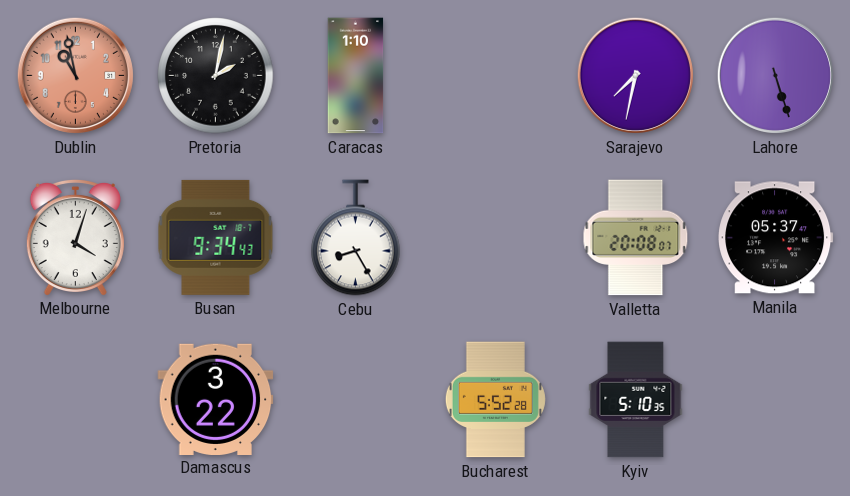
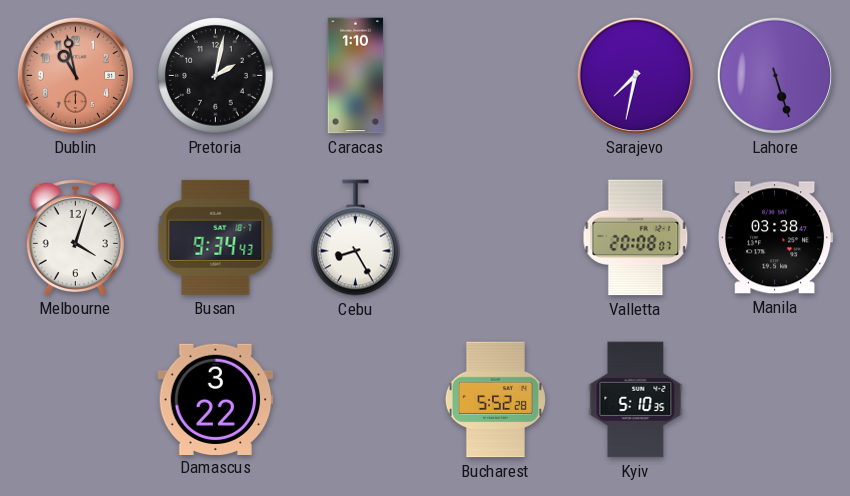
Manila: 05:37 -> 03:38
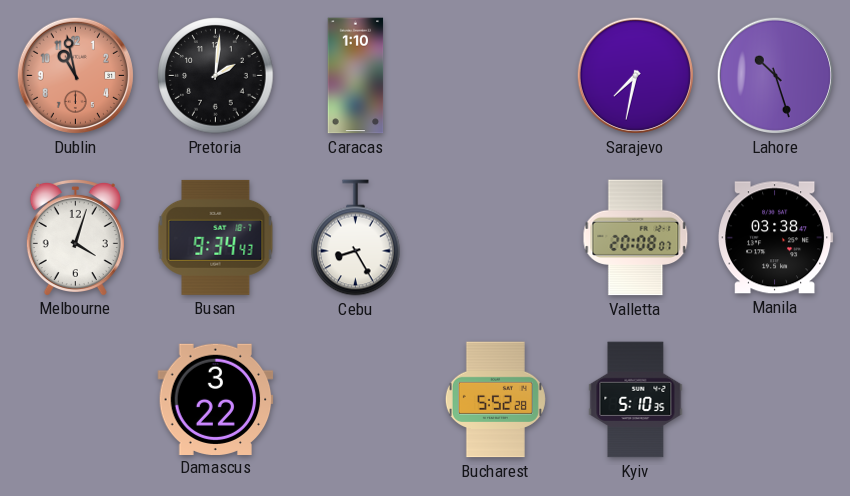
Pretoria: 2:02 -> 2:01
Lahore: 5:27 -> 10:27
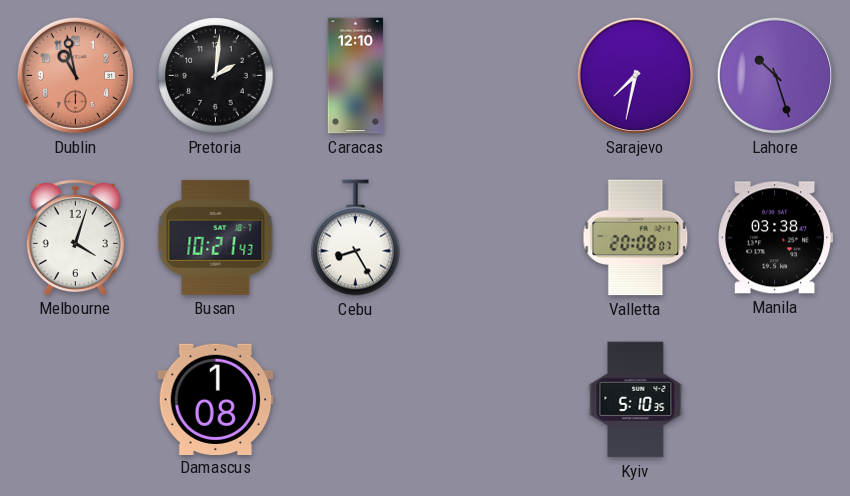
Caracas: 1:10 -> 12:10
Busan: 9:34 -> 10:21
Damascus: 3:22 -> 1:08
Bucharest: 5:52 -> none
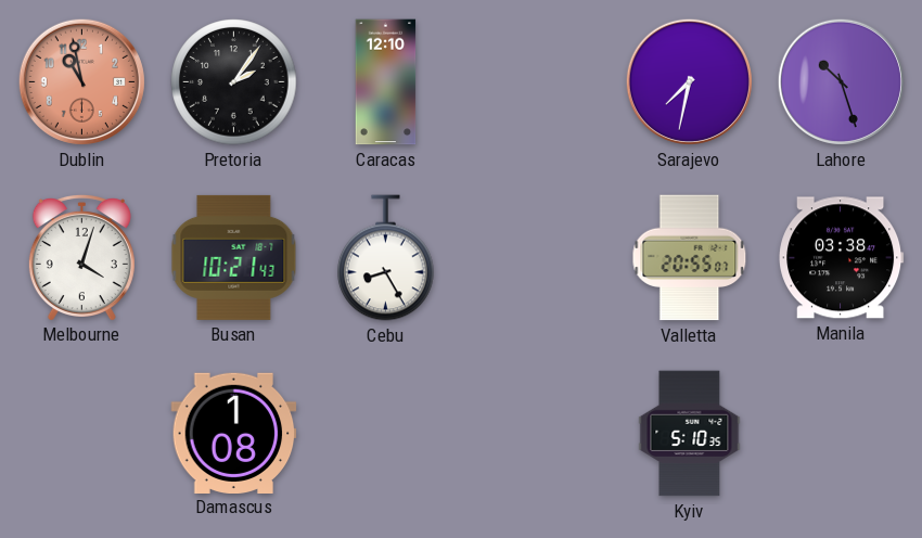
Pretoria: 2:01 -> 2:06
Valletta: 20:08 -> 20:55
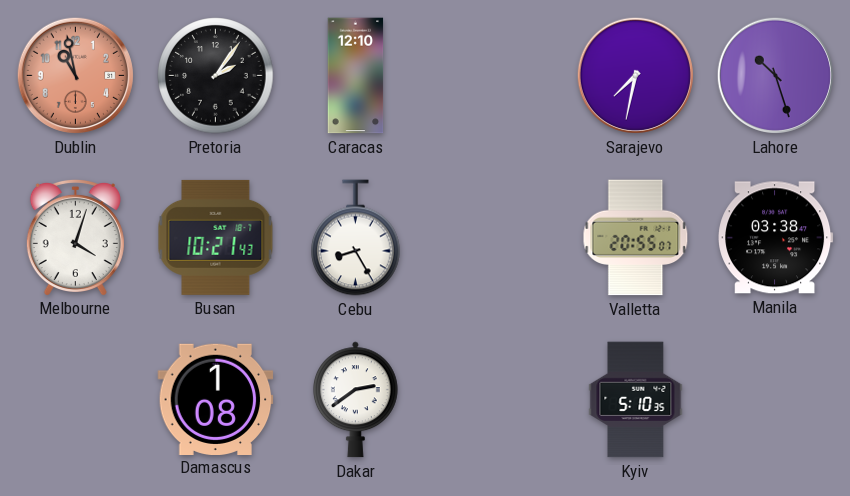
Dakar: none -> 2:39
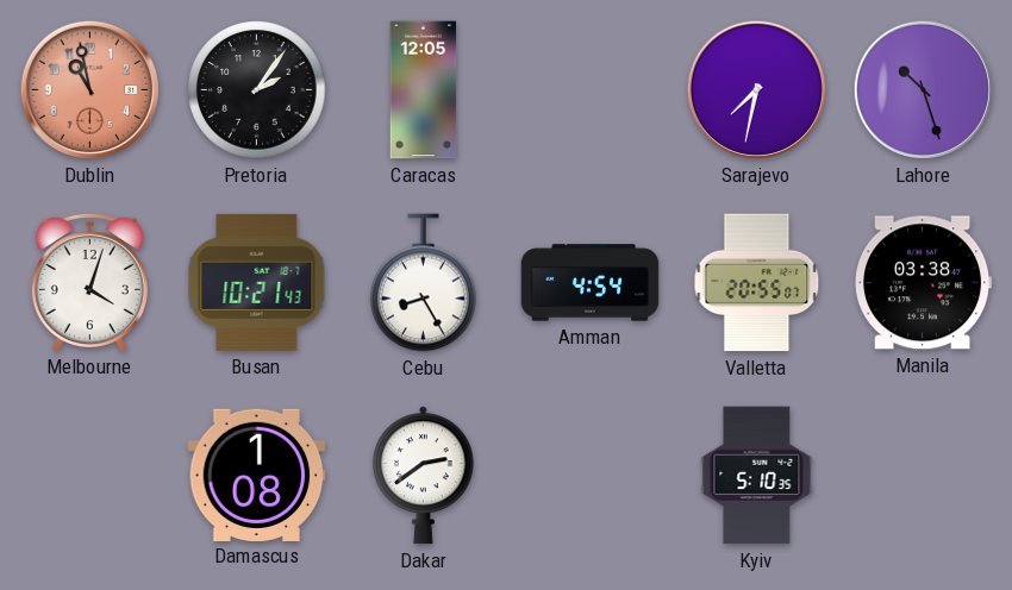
Caracas: 12:10 -> 12:05
Amman: none -> 4:54
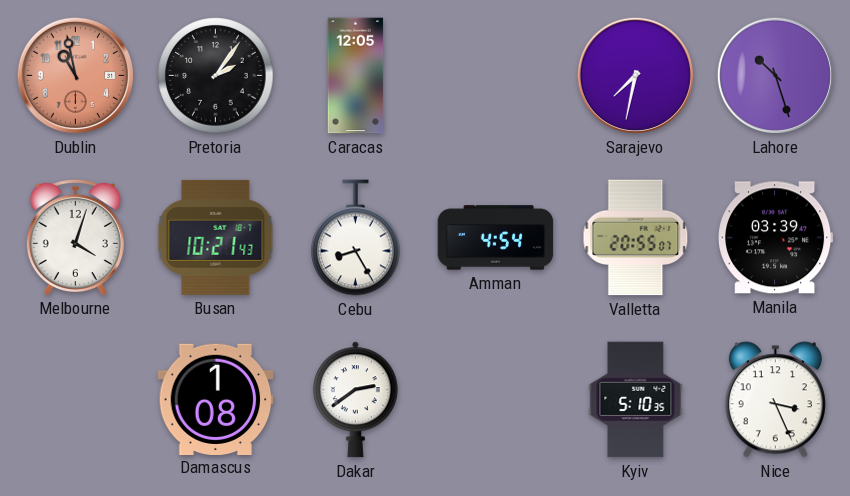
Manila: 03:38 -> 03:39
Nice: none -> 3:26
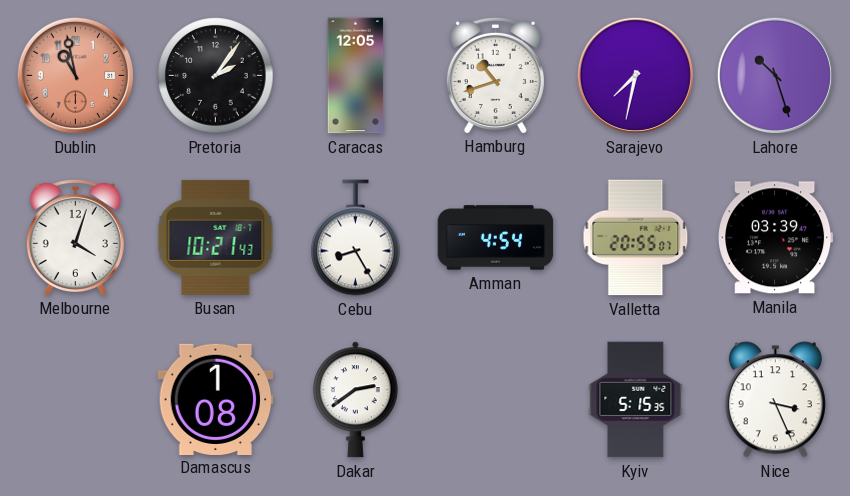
Hamburg: none -> 10:42
Kyiv: 5:10 -> 5:15
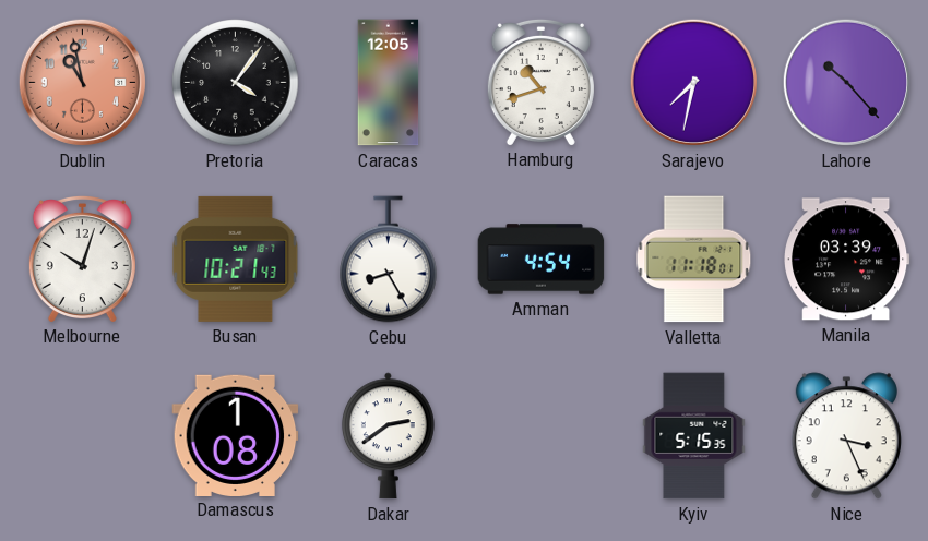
Pretoria: 2:06 -> 4:06
Lahore: 10:27 -> 10:23
Melbourne: 4:03 -> 10:03
Valletta: 20:55 -> 11:18
